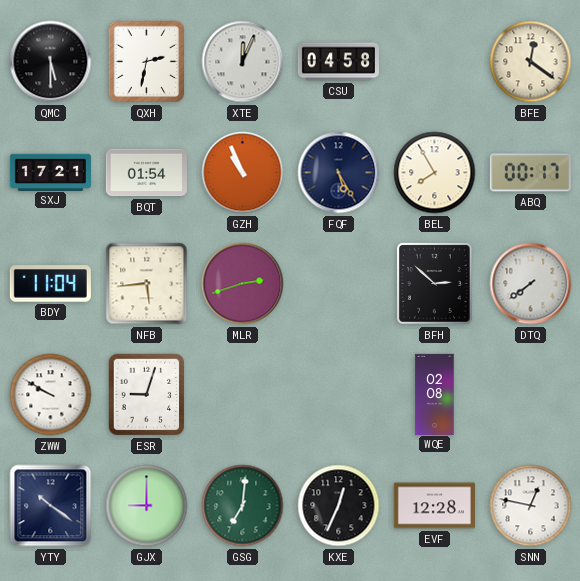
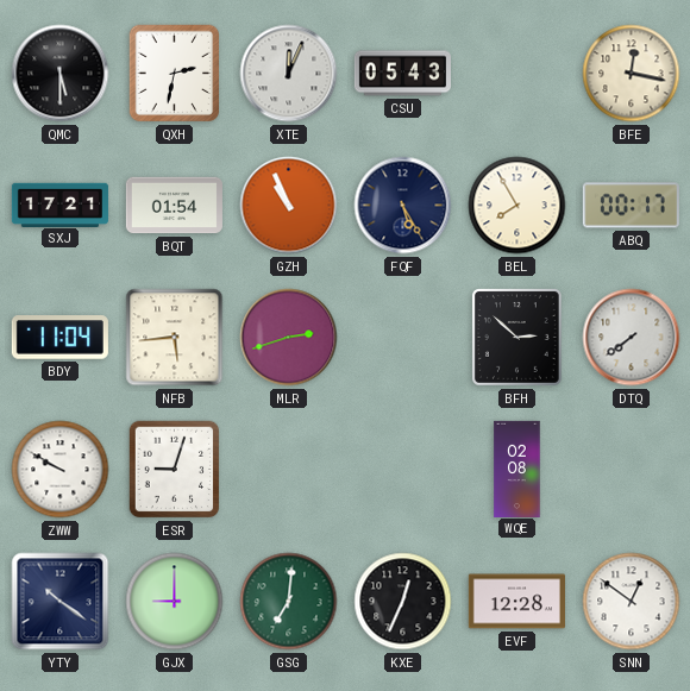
CSU: 04:58 -> 05:43
BFE: 12:21 -> 12:17
SNN: 12:47 -> 12:51
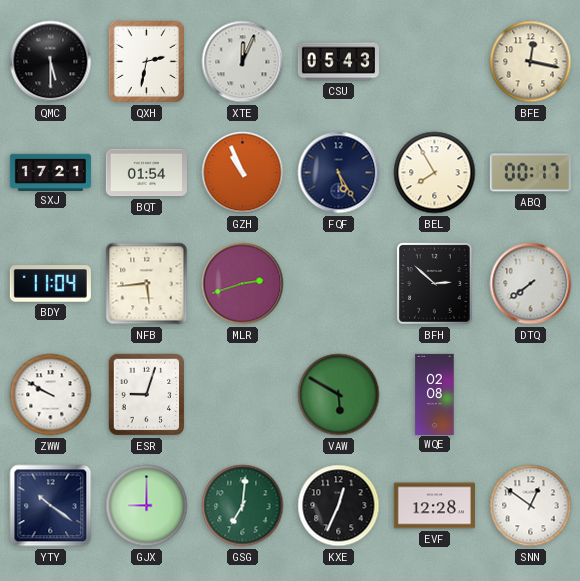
VAW: none -> 5:50
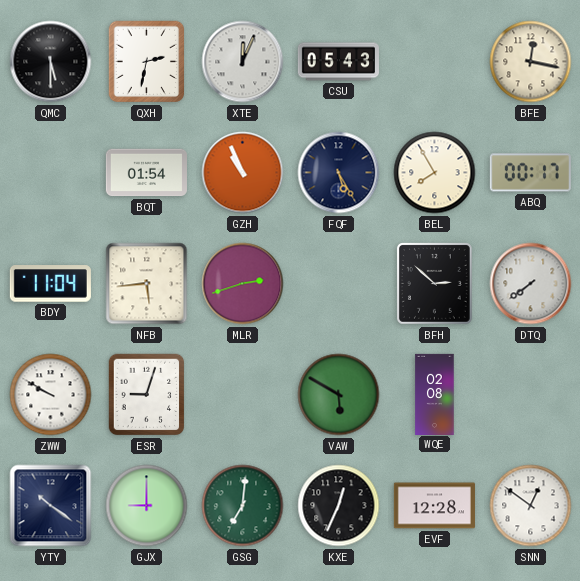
SXJ: 17:21 -> none
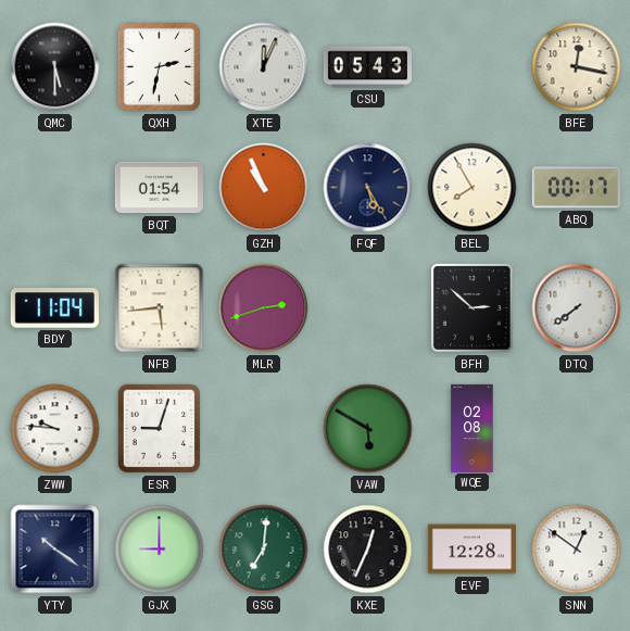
ZWW: 9:50 -> 9:46
